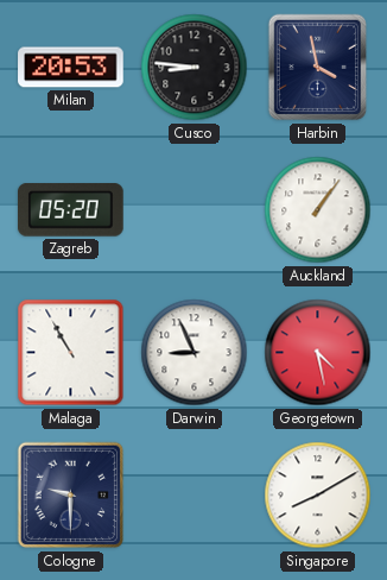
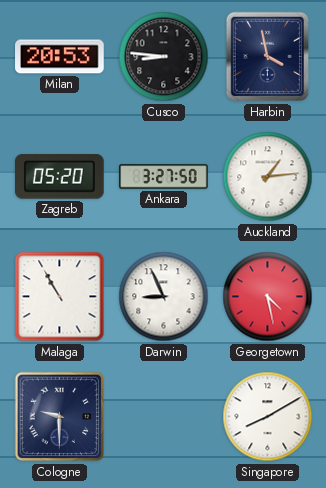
Ankara: none -> 3:27
Auckland: 1:06 -> 1:14
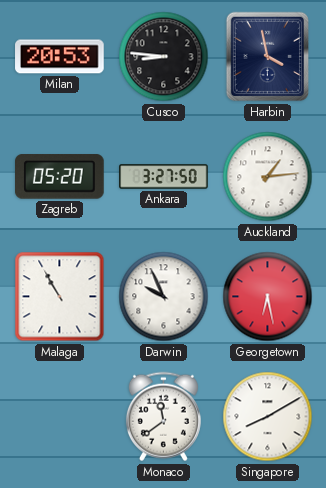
Darwin: 8:56 -> 9:56
Georgetown: 4:28 -> 6:28
Cologne: 9:30 -> none
Monaco: none -> 11:39
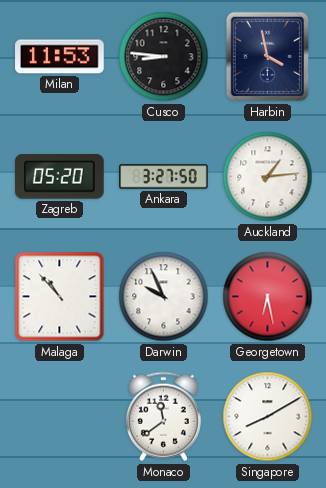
Milan: 20:53 -> 11:53
Malaga: 10:55 -> 10:53
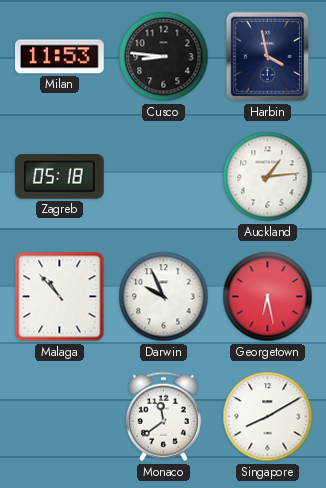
Zagreb: 05:20 -> 05:18
Ankara: 3:27 -> none
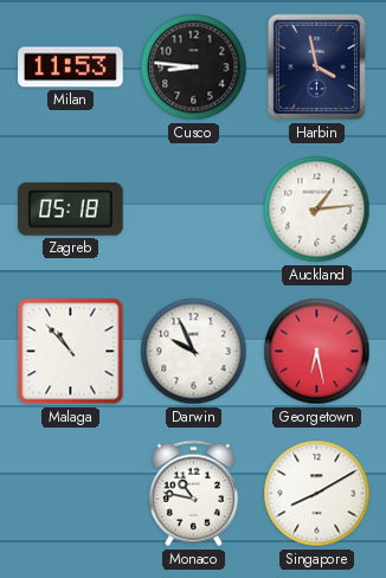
Monaco: 11:39 -> 10:47
